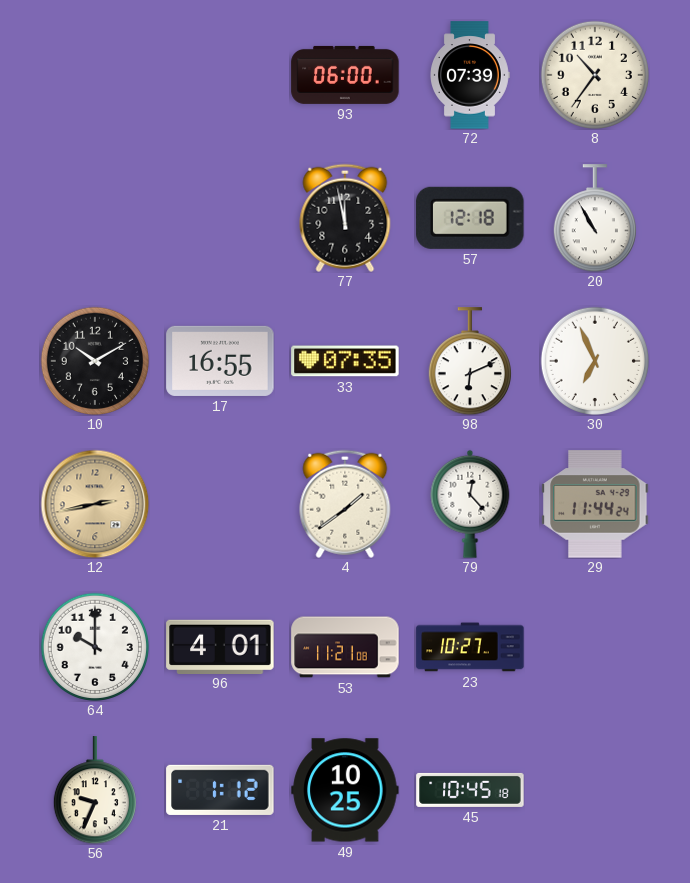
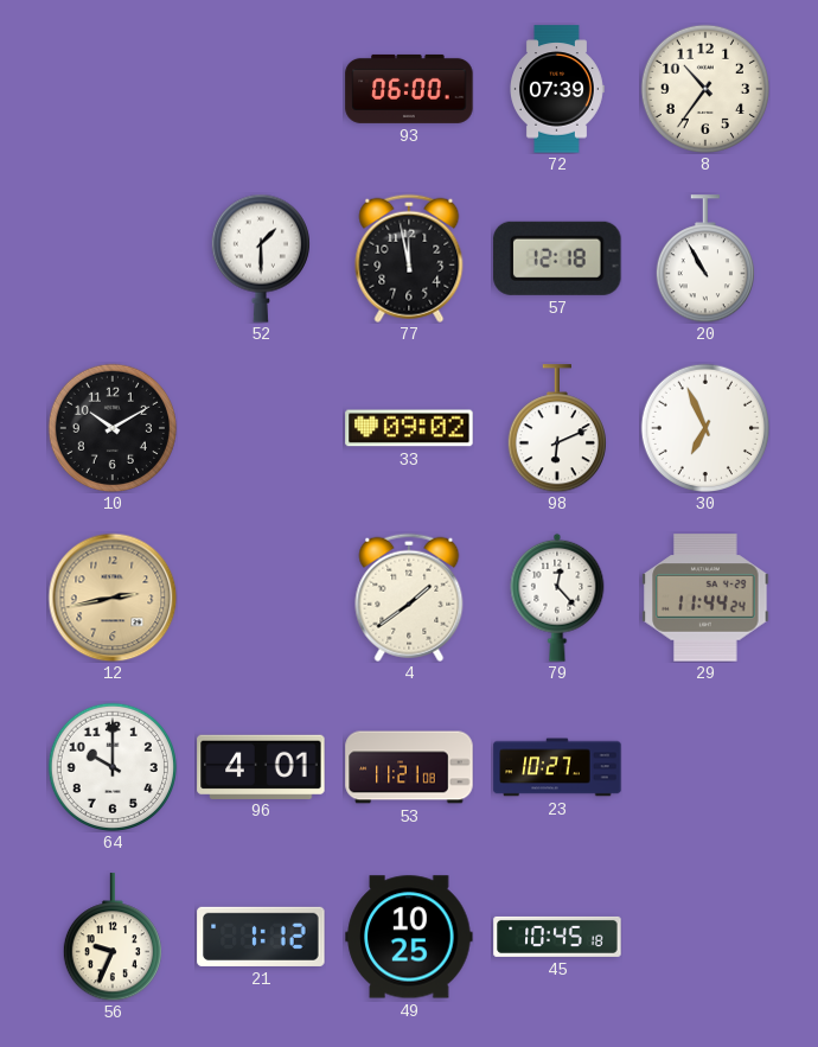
52: none -> 1:30
17: 16:55 -> none
33: 07:35 -> 09:02
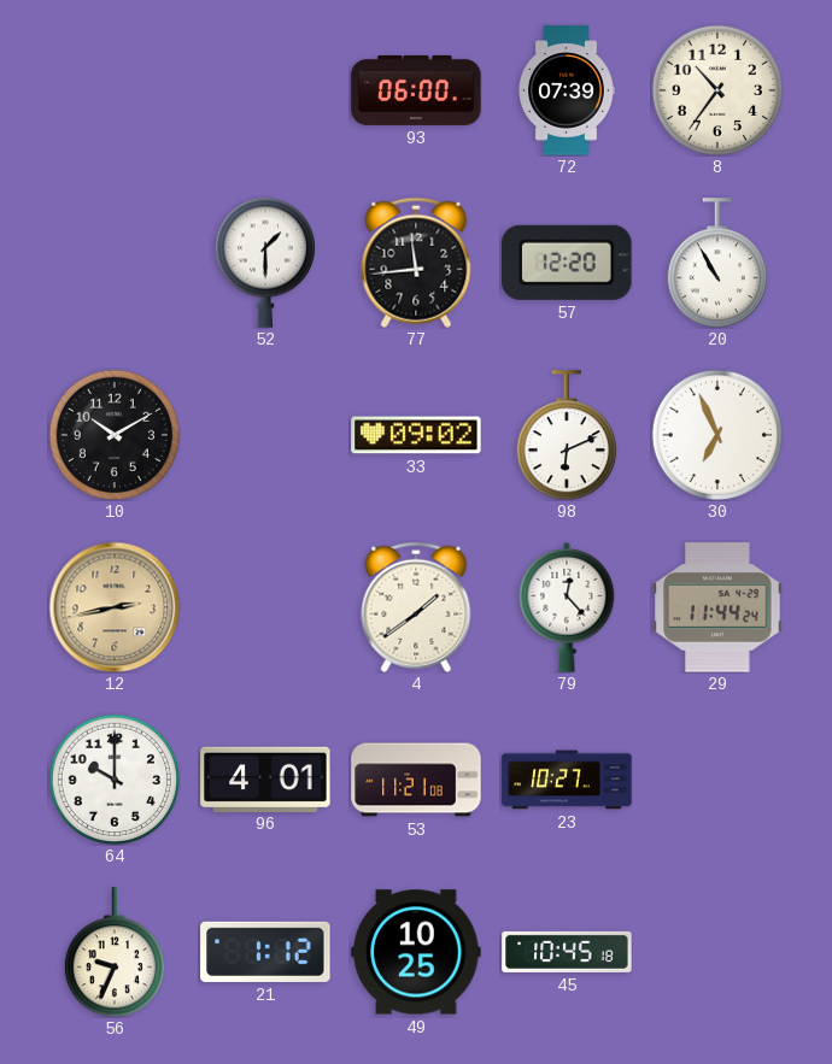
77: 11:58 -> 11:44
57: 12:18 -> 12:20
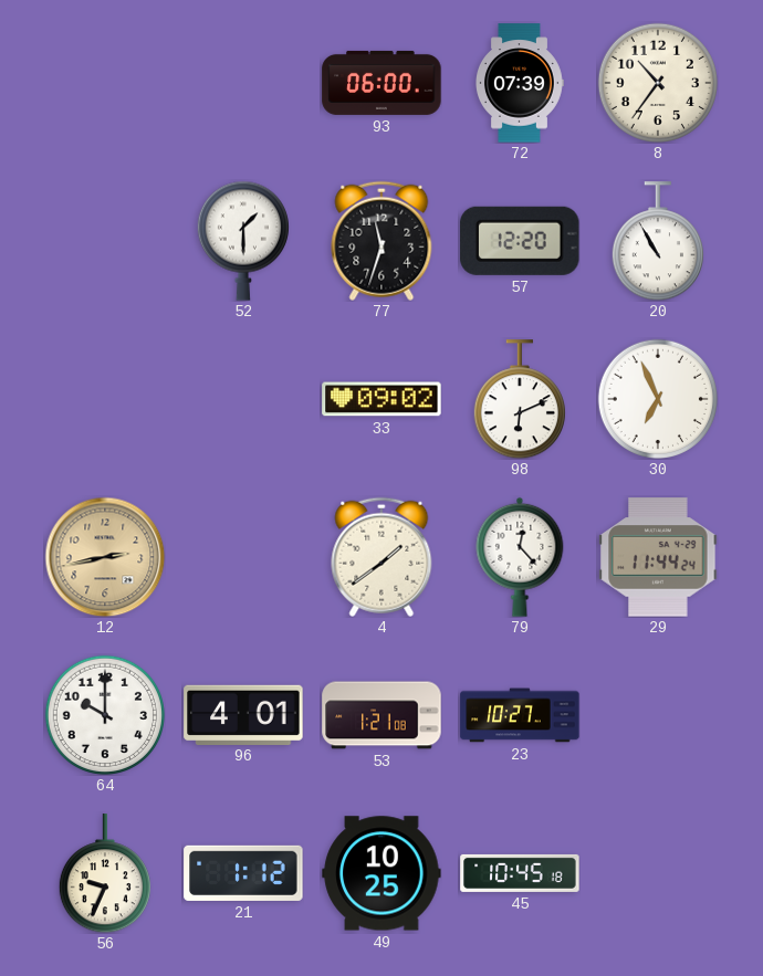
77: 11:44 -> 11:33
10: 10:10 -> none
53: 11:21 -> 1:21
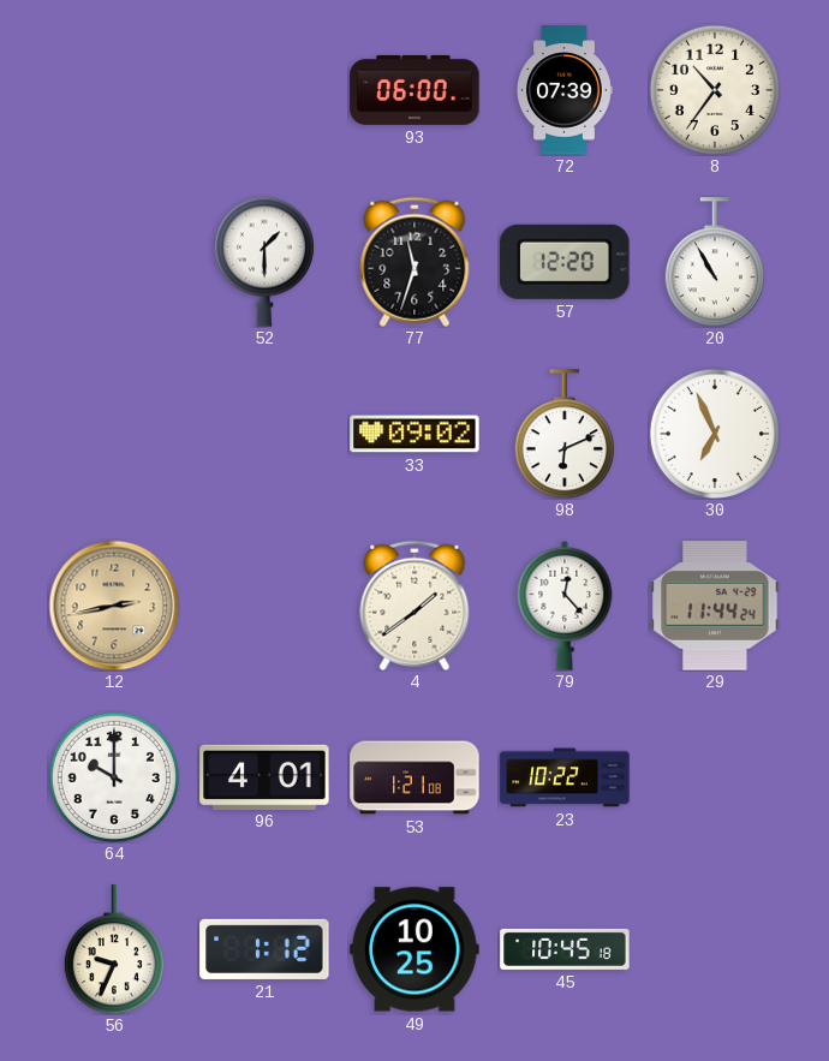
23: 10:27 -> 10:22
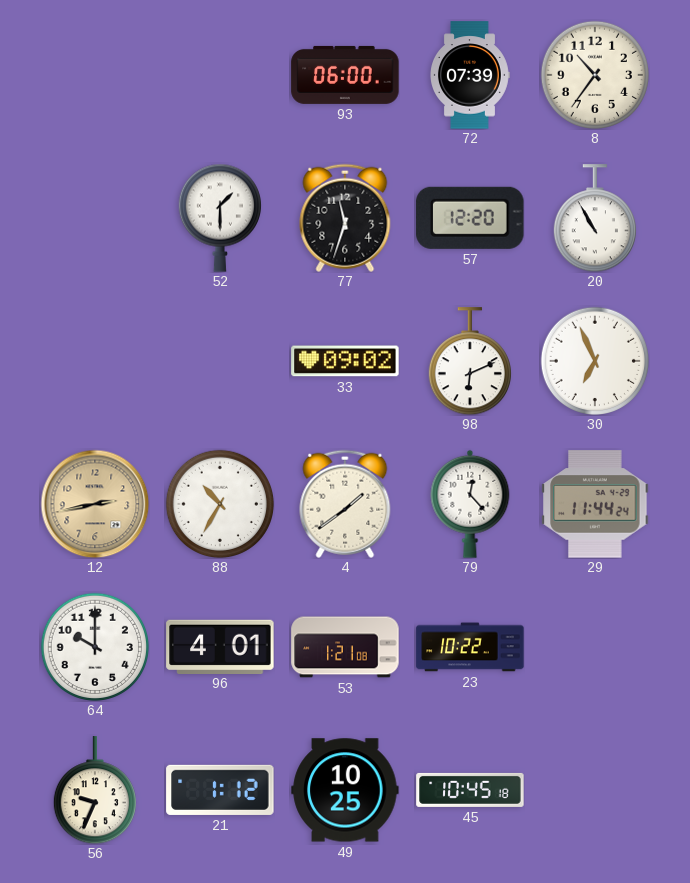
88: none -> 10:35
